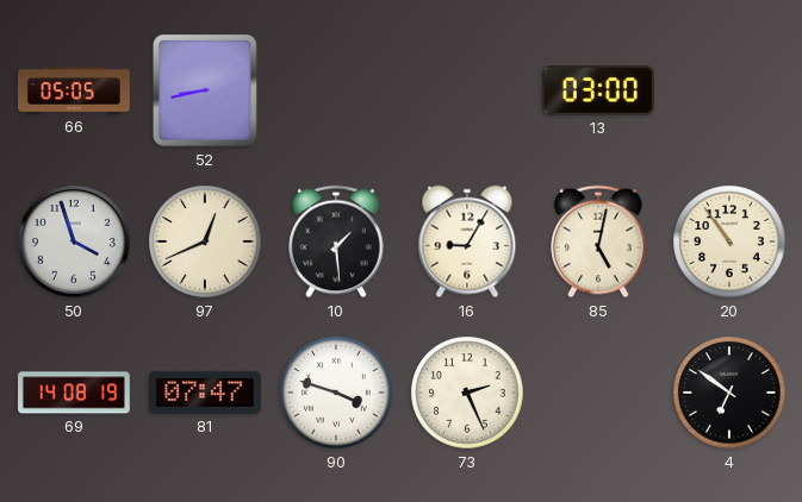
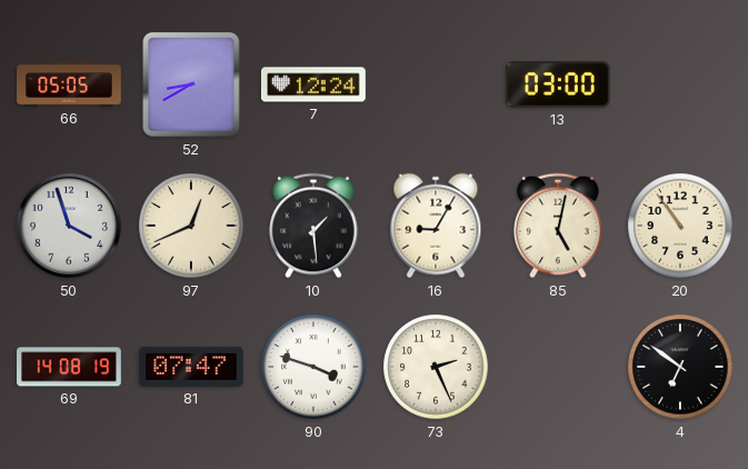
52: 8:43 -> 8:40
7: none -> 12:24
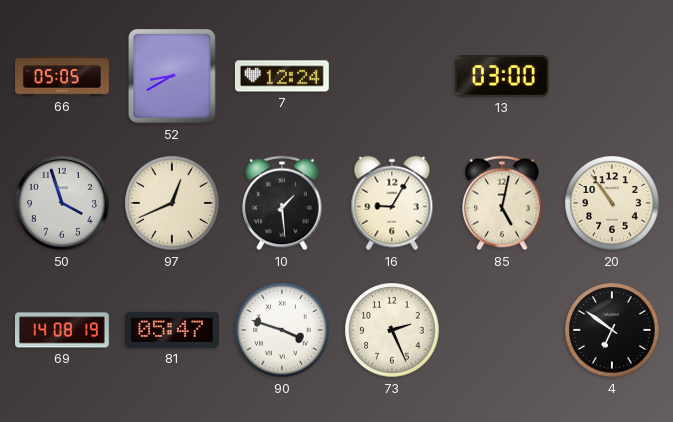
81: 07:47 -> 05:47
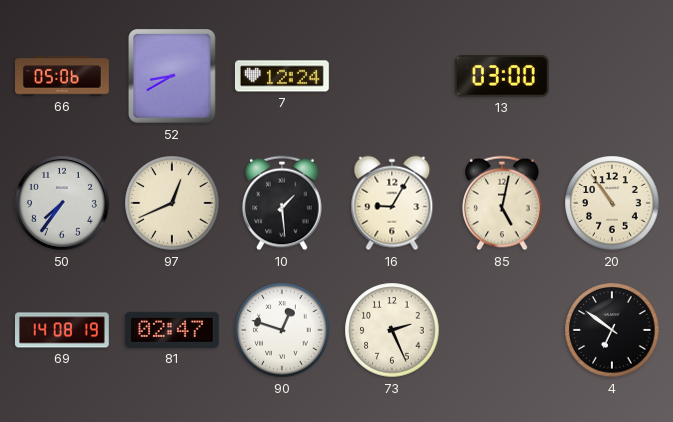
66: 05:05 -> 05:06
50: 3:57 -> 7:36
81: 05:47 -> 02:47
90: 3:48 -> 12:48
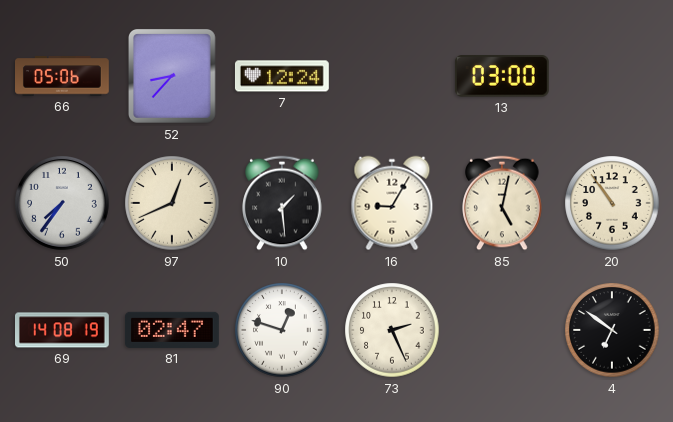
52: 8:40 -> 8:37
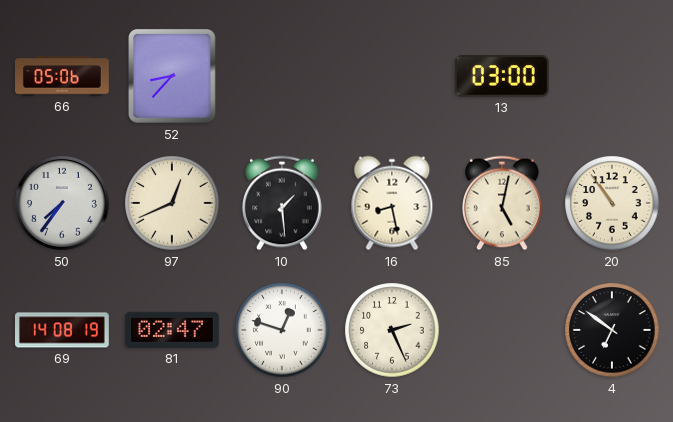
7: 12:24 -> none
16: 9:05 -> 8:28
